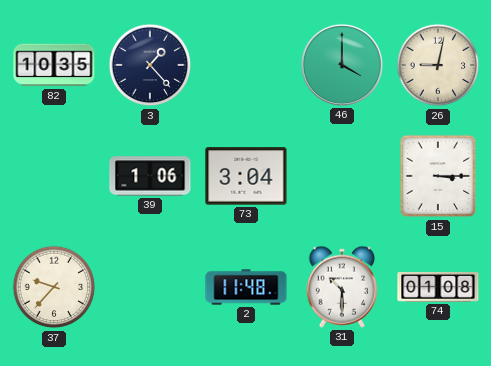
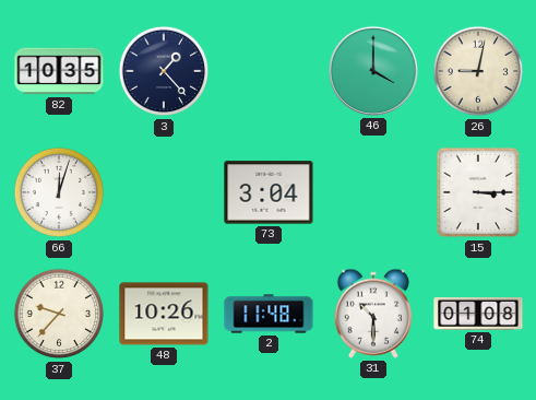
66: none -> 12:03
39: 1:06 -> none
48: none -> 10:26
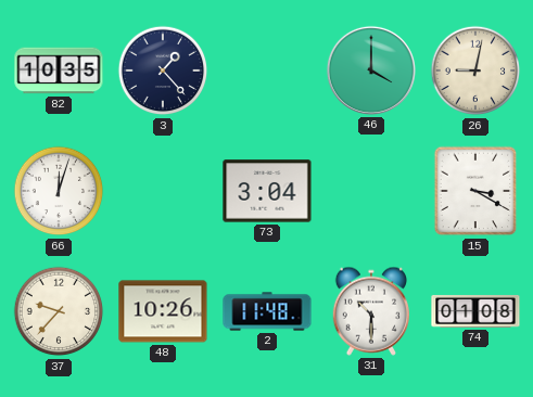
15: 3:15 -> 3:20
